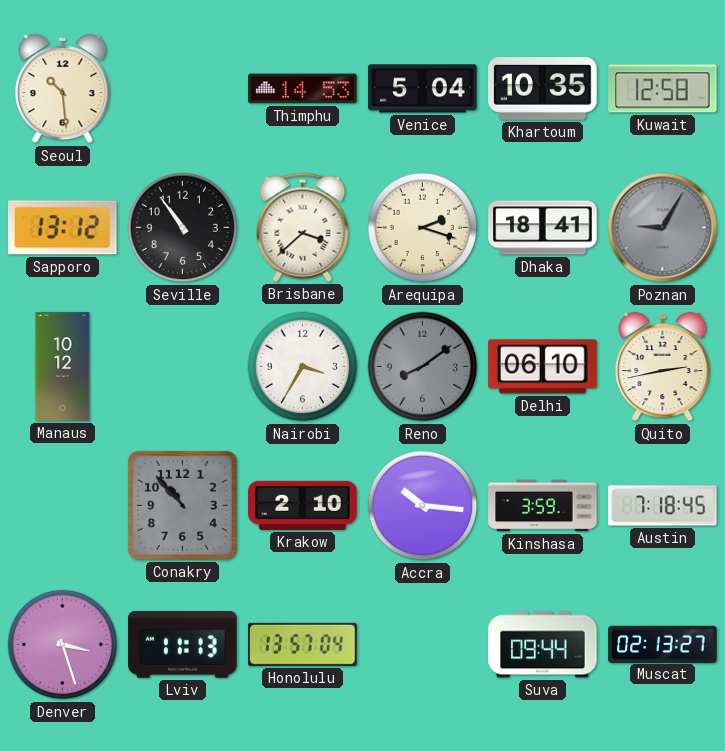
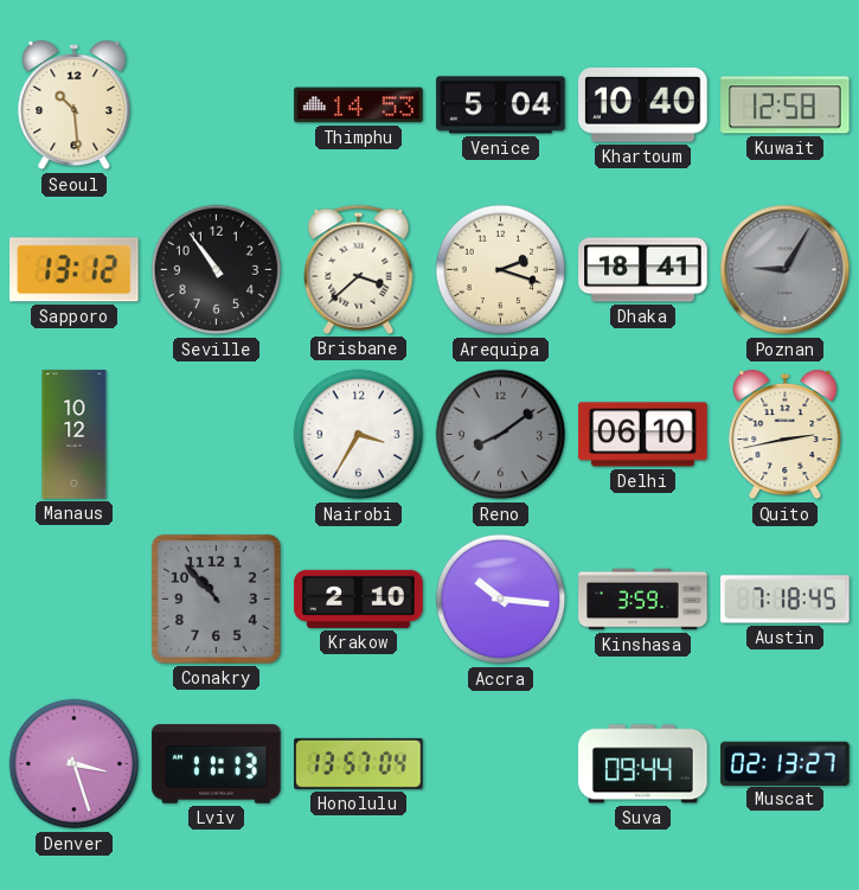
Khartoum: 10:35 -> 10:40
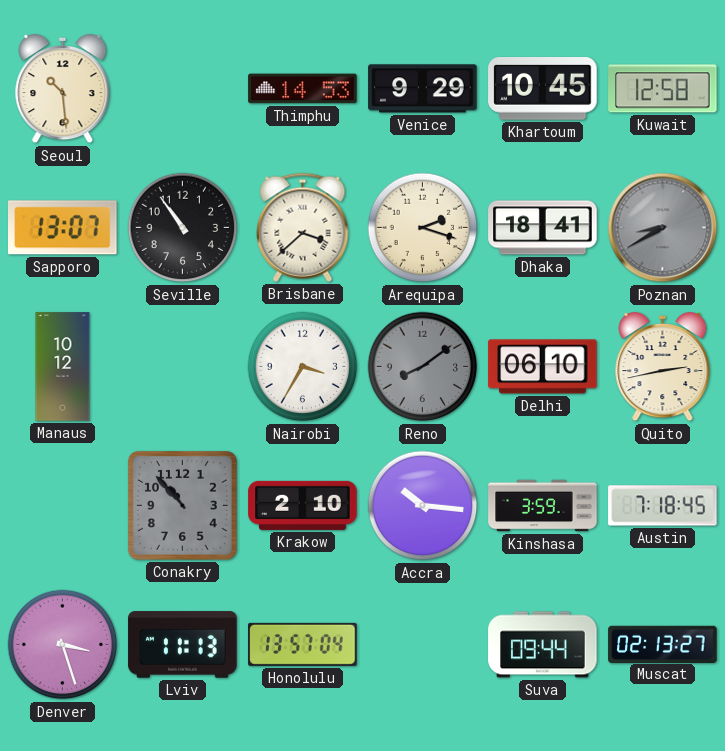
Venice: 5:04 -> 9:29
Khartoum: 10:40 -> 10:45
Sapporo: 13:12 -> 13:07
Poznan: 9:05 -> 8:40
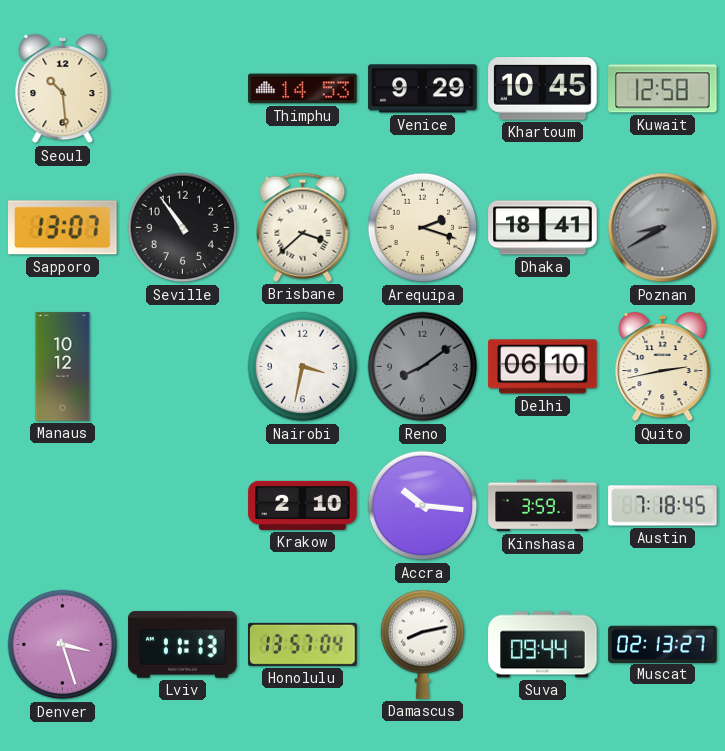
Nairobi: 3:35 -> 3:32
Conakry: 10:53 -> none
Damascus: none -> 8:13
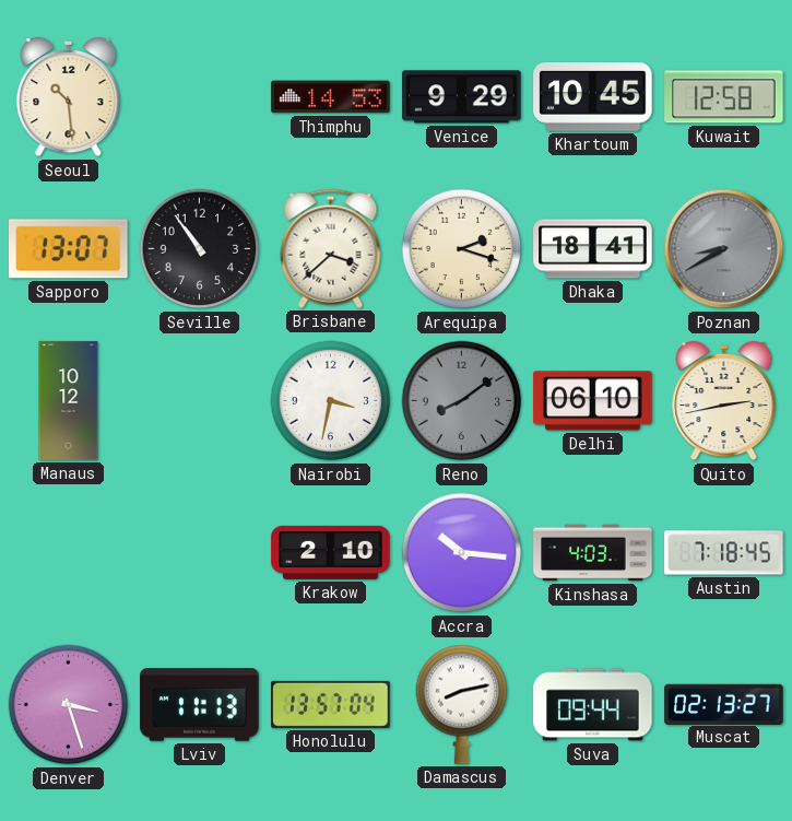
Kinshasa: 3:59 -> 4:03
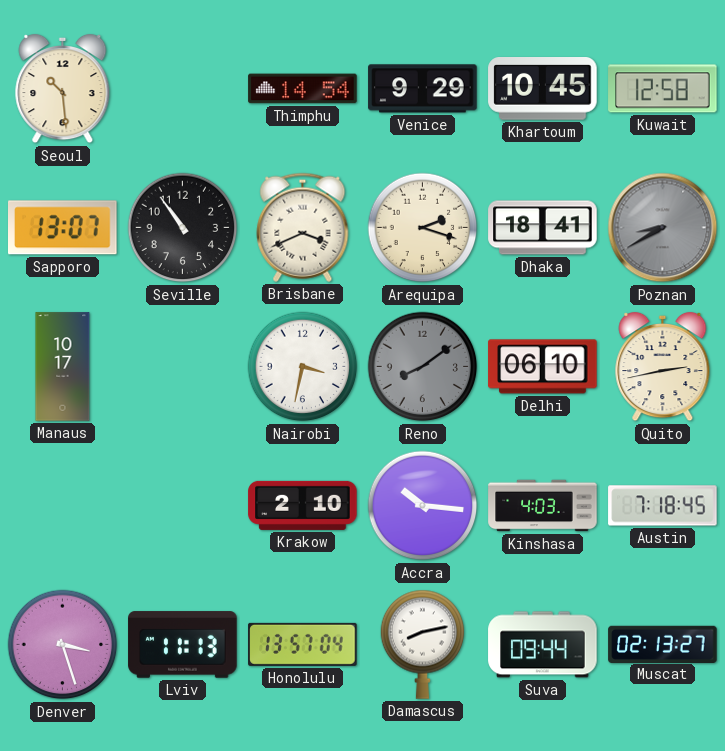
Thimphu: 14:53 -> 14:54
Brisbane: 3:38 -> 3:41
Manaus: 10:12 -> 10:17
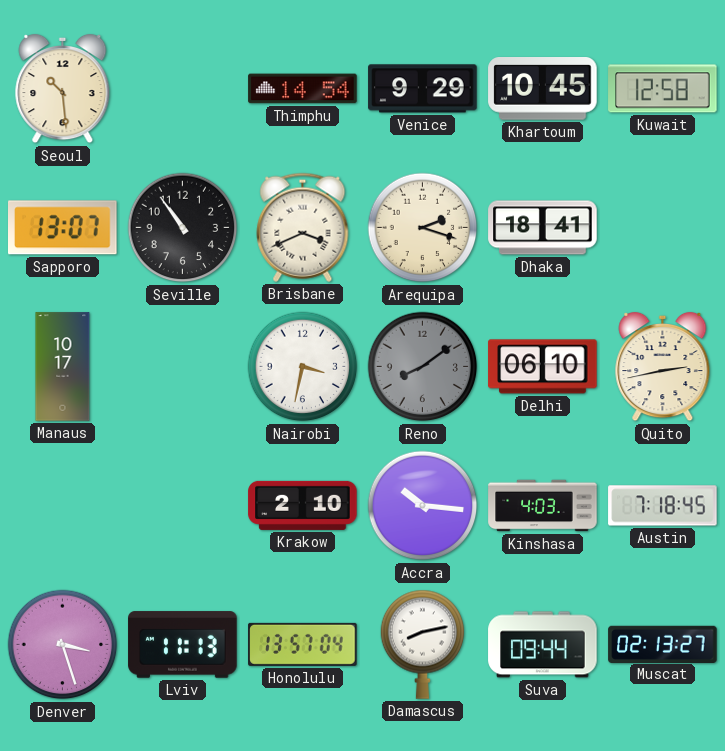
Poznan: 8:40 -> none
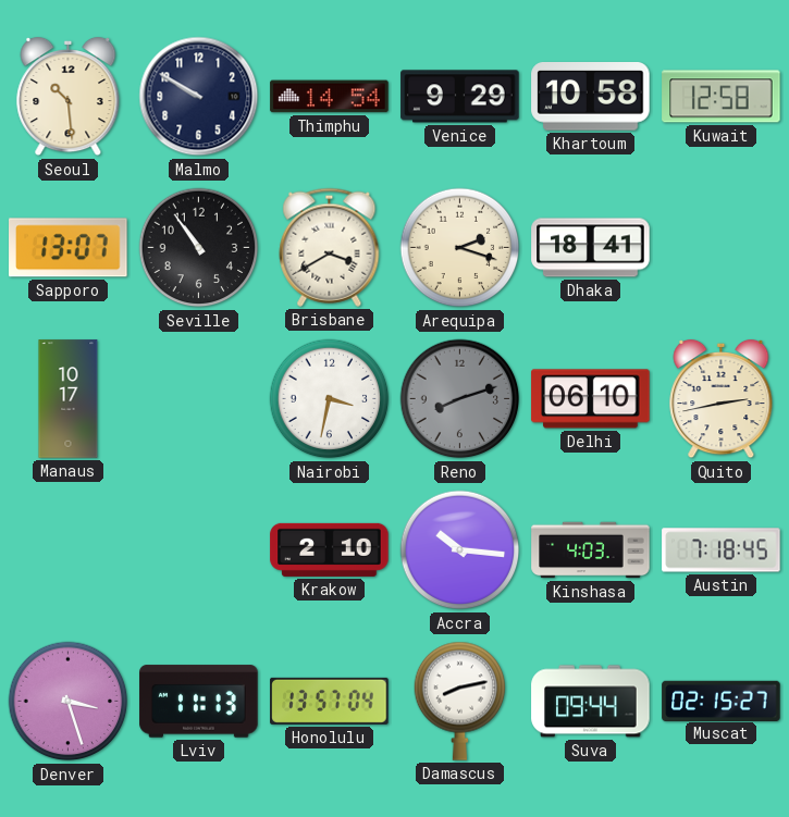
Malmo: none -> 9:50
Khartoum: 10:45 -> 10:58
Brisbane: 3:41 -> 3:40
Reno: 8:09 -> 8:12
Muscat: 02:13 -> 02:15
